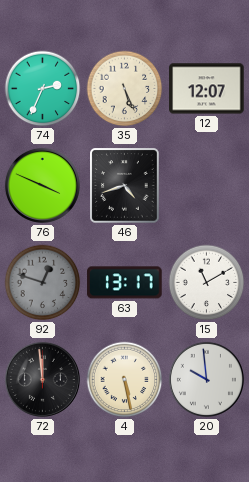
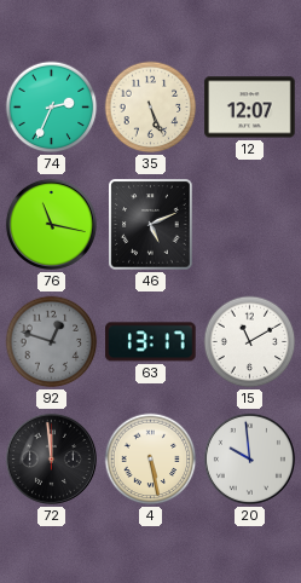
76: 3:49 -> 11:17
46: 4:42 -> 5:11
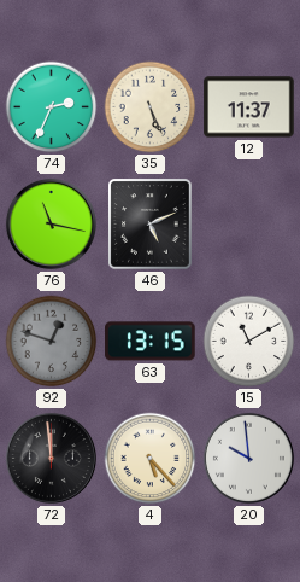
12: 12:07 -> 11:37
63: 13:17 -> 13:15
4: 5:28 -> 5:23
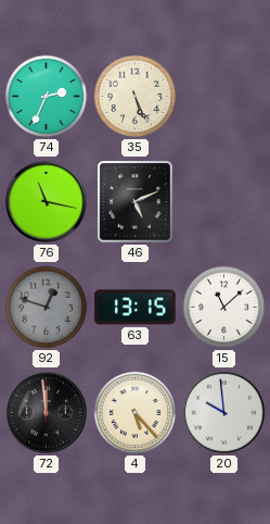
12: 11:37 -> none
15: 11:10 -> 11:08
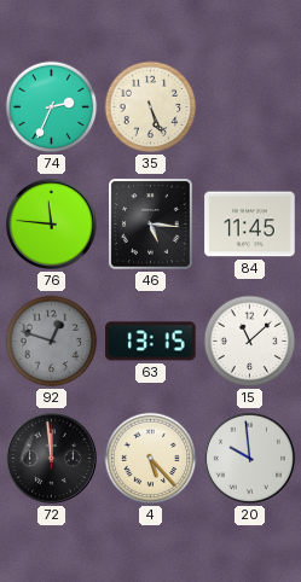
76: 11:17 -> 11:46
46: 5:11 -> 5:16
84: none -> 11:45
